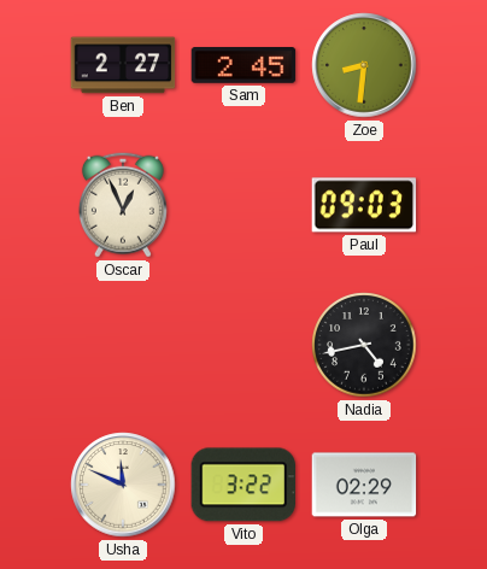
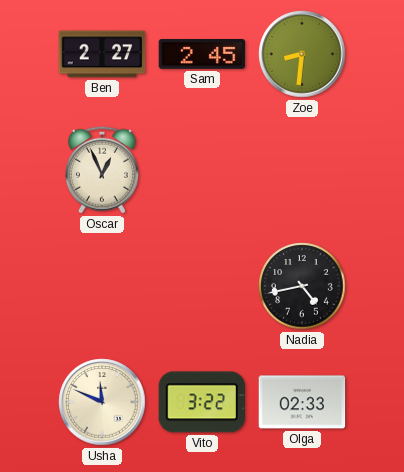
Paul: 09:03 -> none
Olga: 02:29 -> 02:33
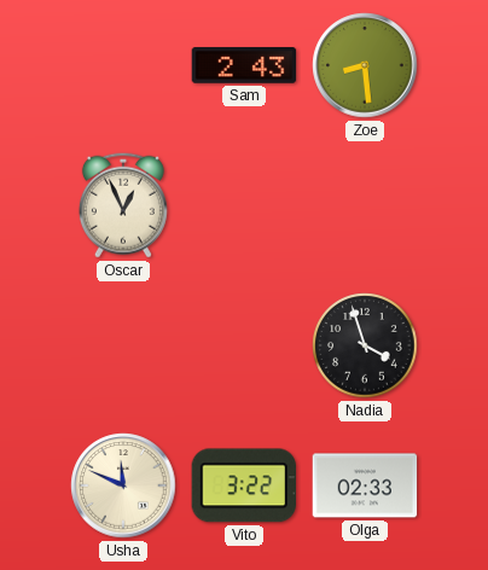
Ben: 2:27 -> none
Sam: 2:45 -> 2:43
Zoe: 8:31 -> 8:29
Nadia: 4:43 -> 3:57
